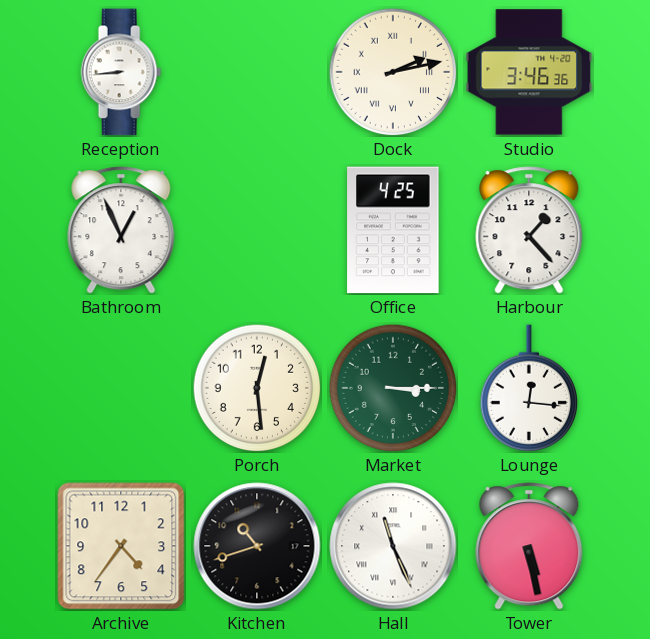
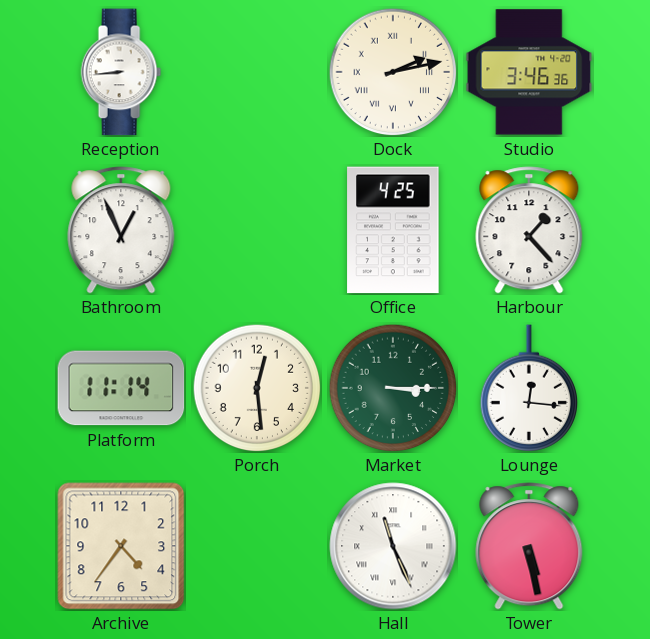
Platform: none -> 11:14
Kitchen: 10:42 -> none
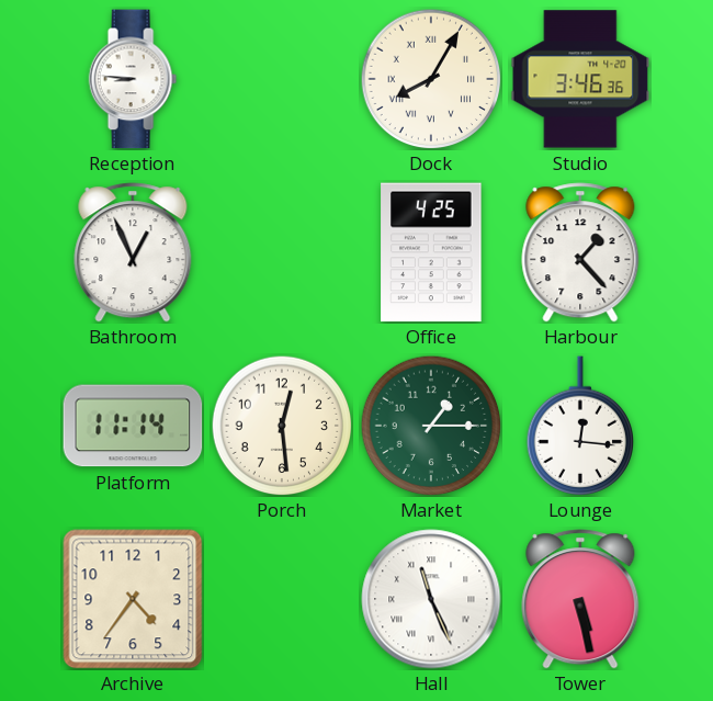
Reception: 8:44 -> 8:46
Dock: 2:13 -> 8:05
Market: 3:15 -> 1:15
